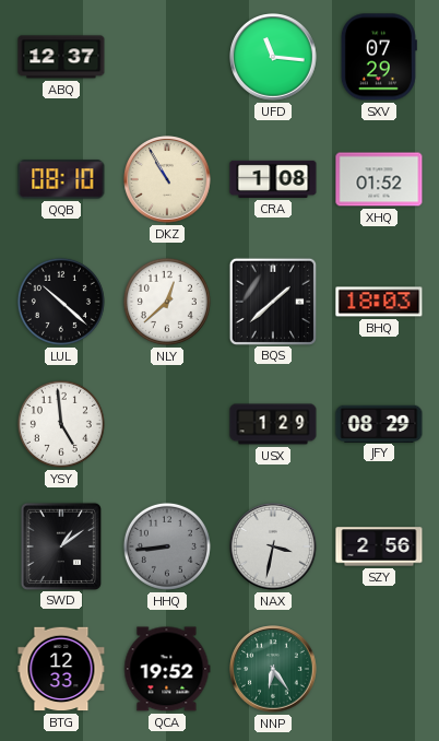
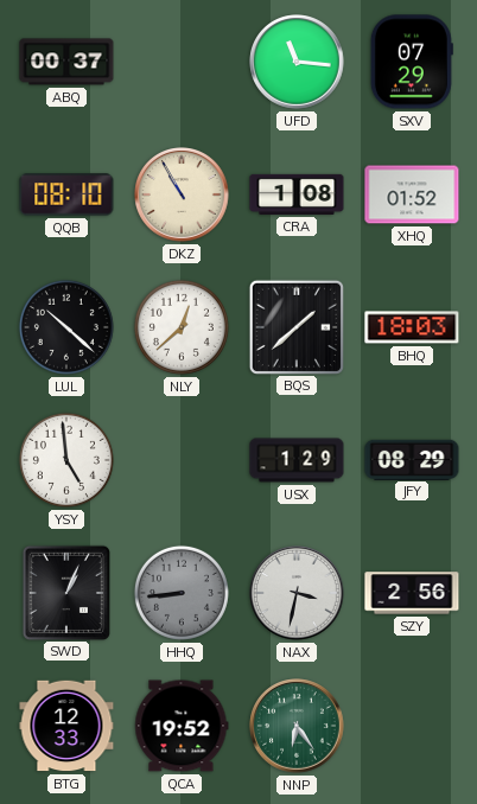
ABQ: 12:37 -> 00:37
SWD: 1:09 -> 1:04
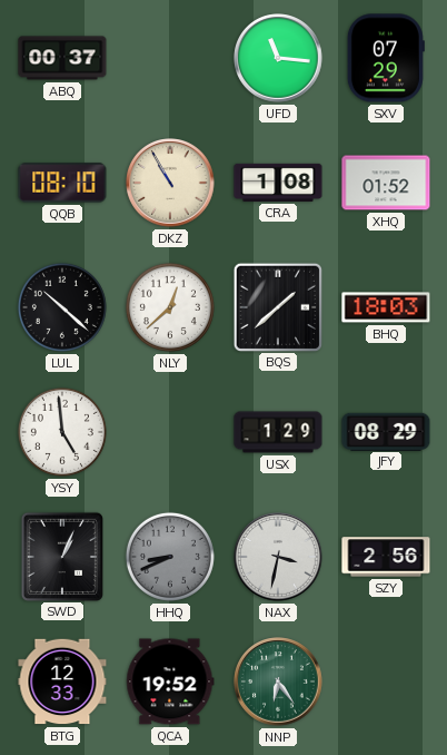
HHQ: 8:44 -> 8:41
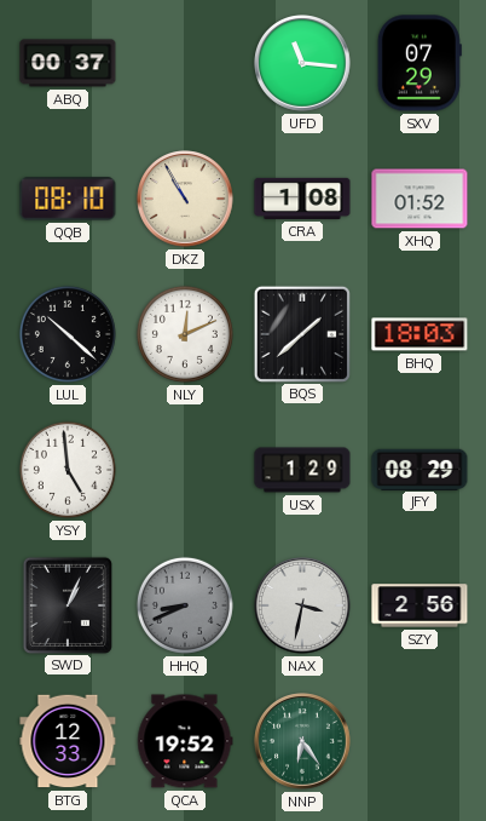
NLY: 12:38 -> 12:11
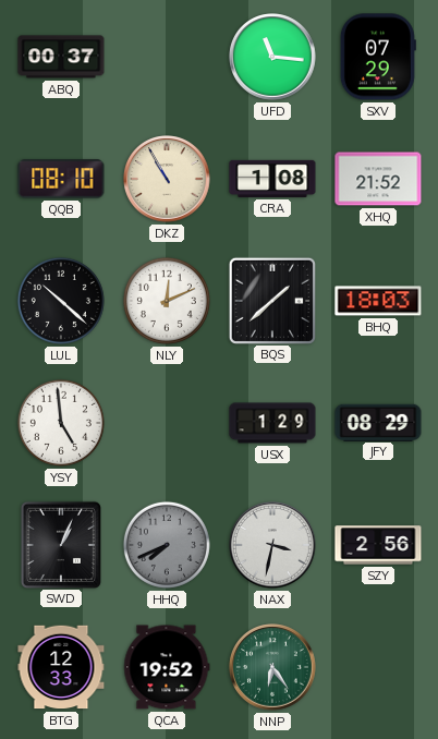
XHQ: 01:52 -> 21:52
HHQ: 8:41 -> 7:41
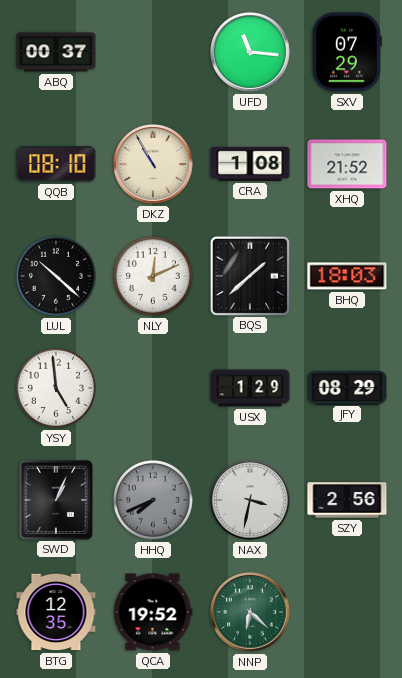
BTG: 12:33 -> 12:35
NNP: 6:24 -> 6:22
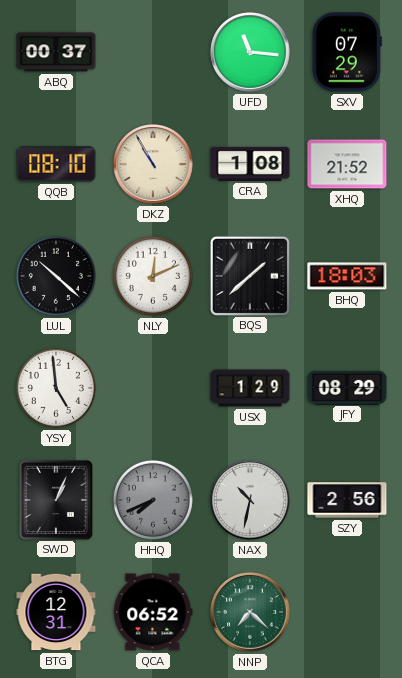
NAX: 3:32 -> 10:32
BTG: 12:35 -> 12:31
QCA: 19:52 -> 06:52
NNP: 6:22 -> 7:22
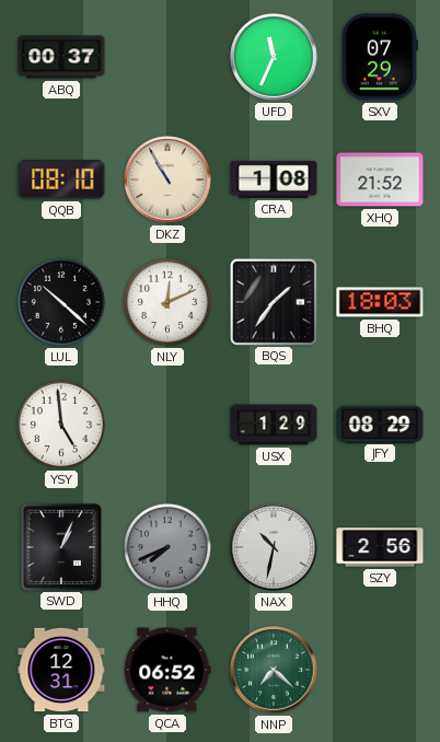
UFD: 11:16 -> 11:34
BQS: 1:38 -> 1:36
